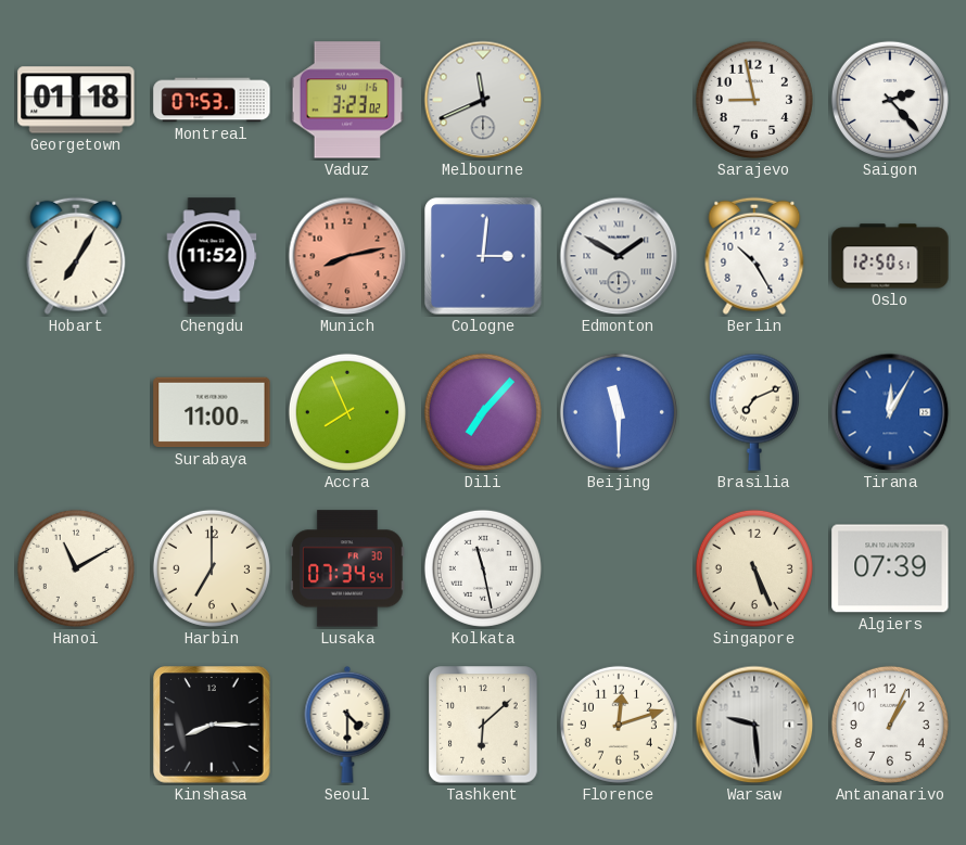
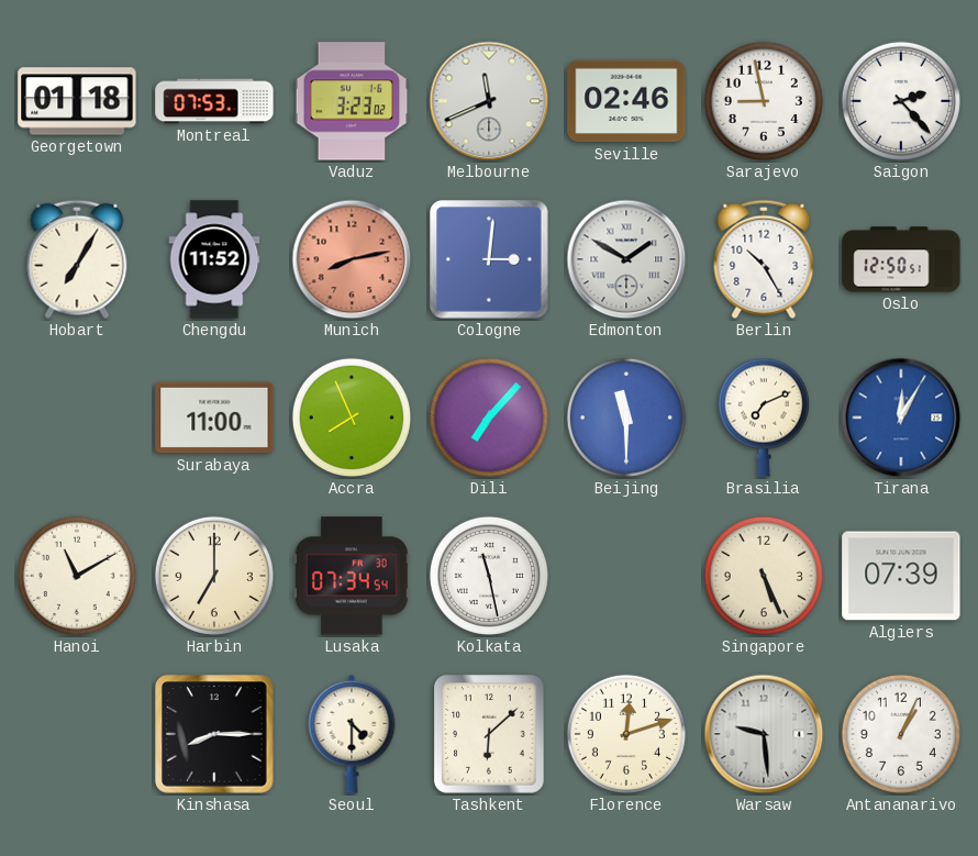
Seville: none -> 02:46
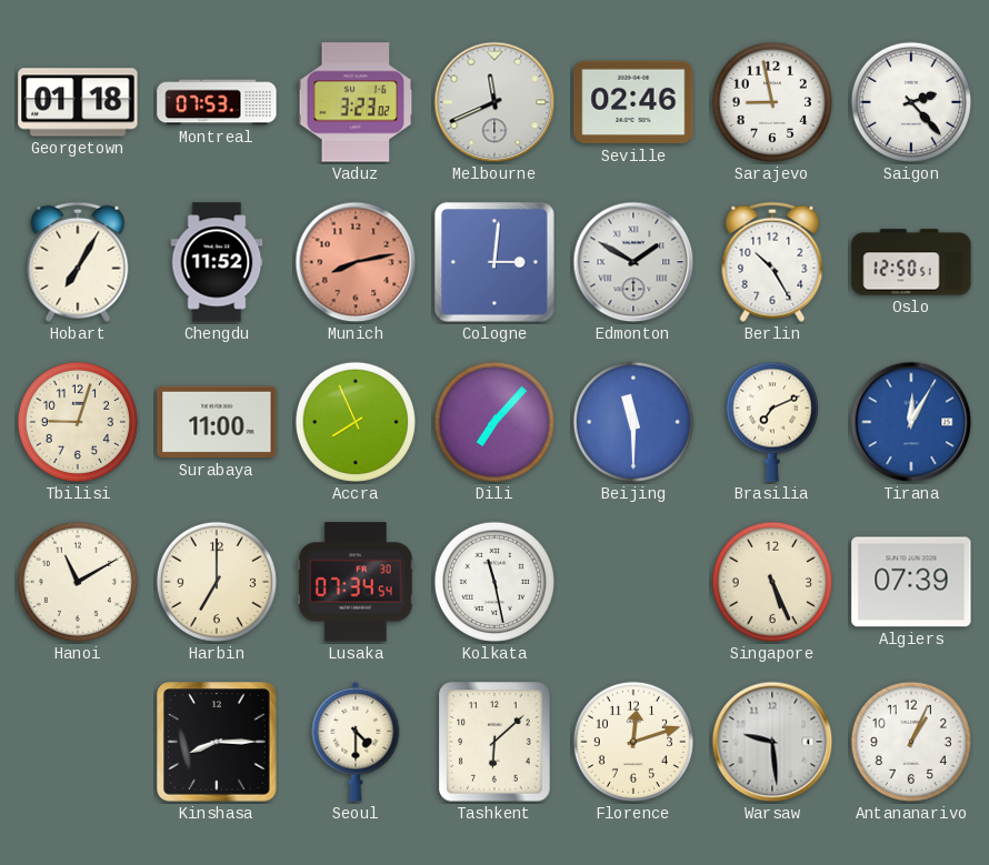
Tbilisi: none -> 9:03
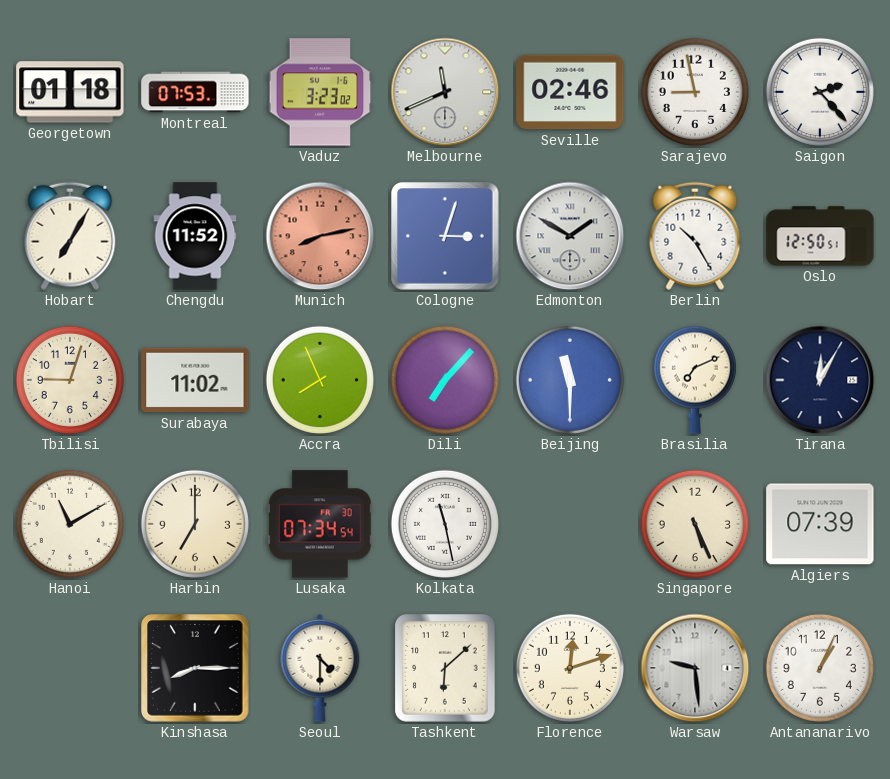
Cologne: 3:01 -> 3:03
Surabaya: 11:00 -> 11:02
Tirana dial: blue -> navy
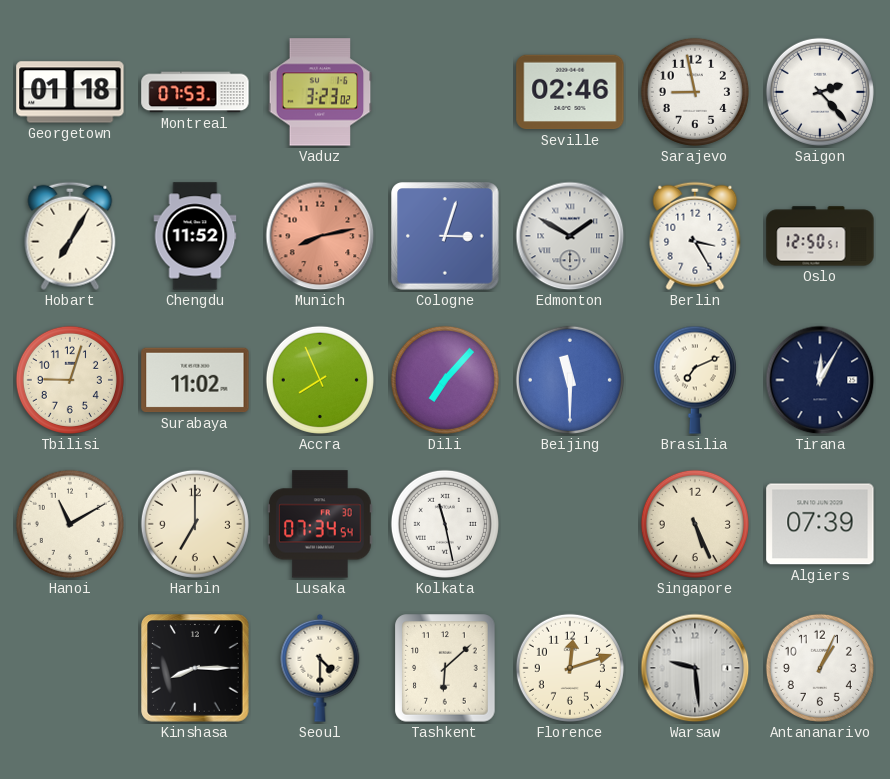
Melbourne: 11:41 -> none
Berlin: 10:25 -> 3:25
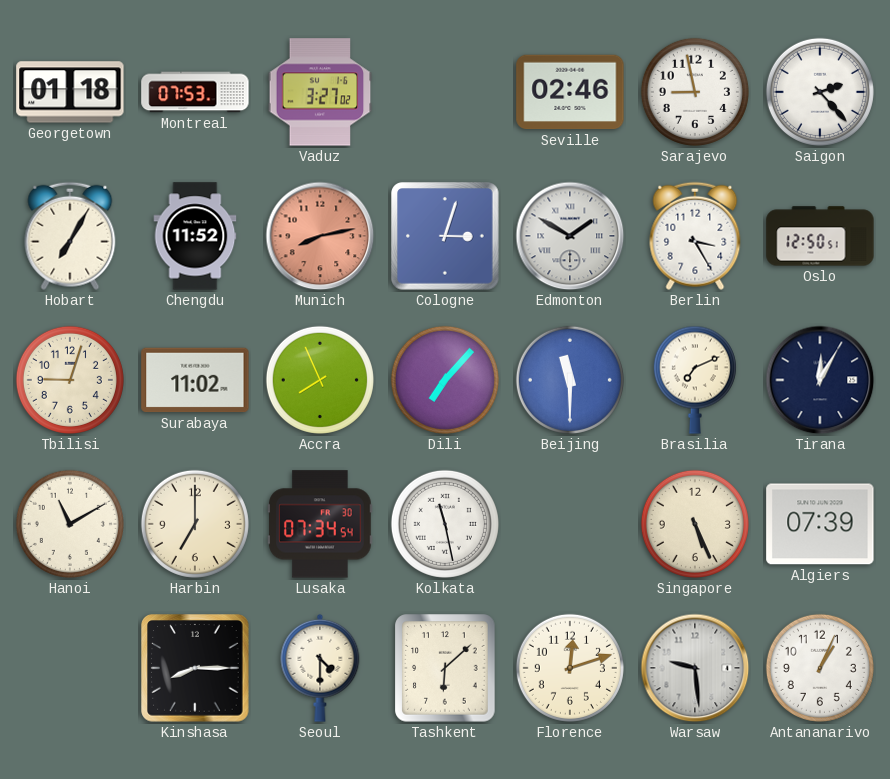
Vaduz: 3:23 -> 3:27
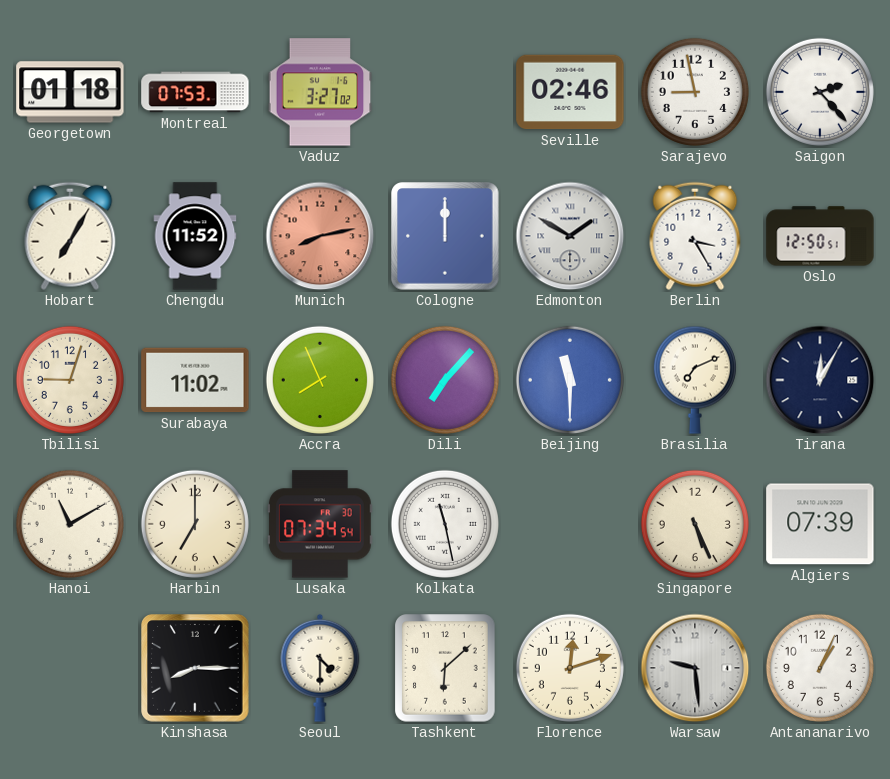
Cologne: 3:03 -> 12:00
